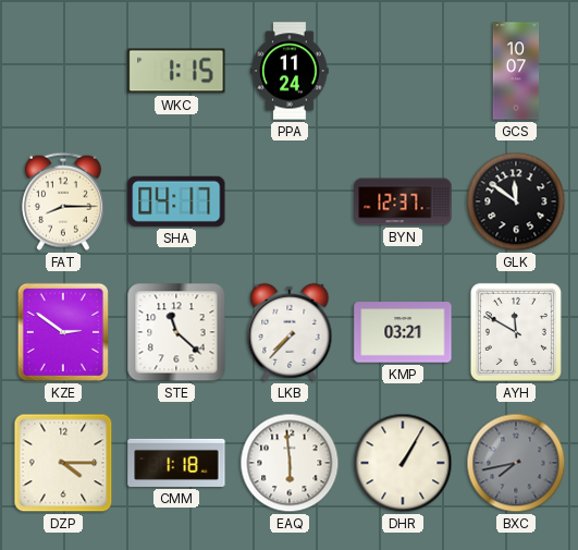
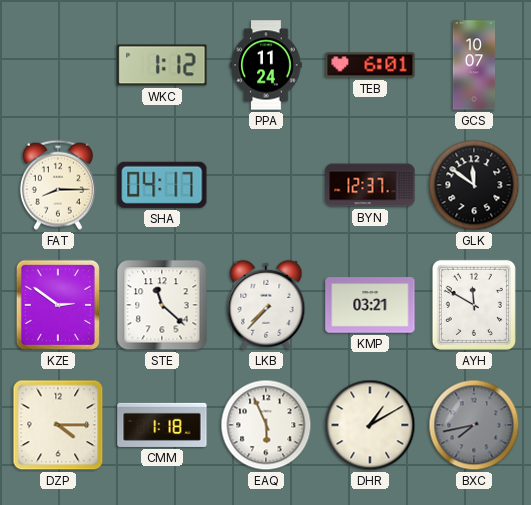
WKC: 1:15 -> 1:12
TEB: none -> 6:01
EAQ: 5:59 -> 5:56
DHR: 1:05 -> 1:10
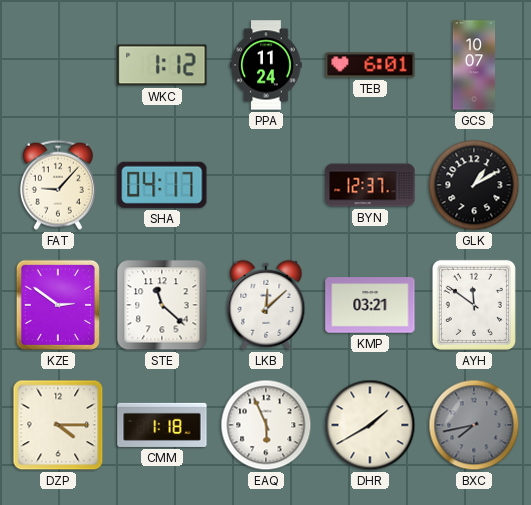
FAT: 8:15 -> 9:07
GLK: 11:51 -> 1:10
LKB: 7:37 -> 12:08
AYH: 11:50 -> 11:51
DHR: 1:10 -> 1:40
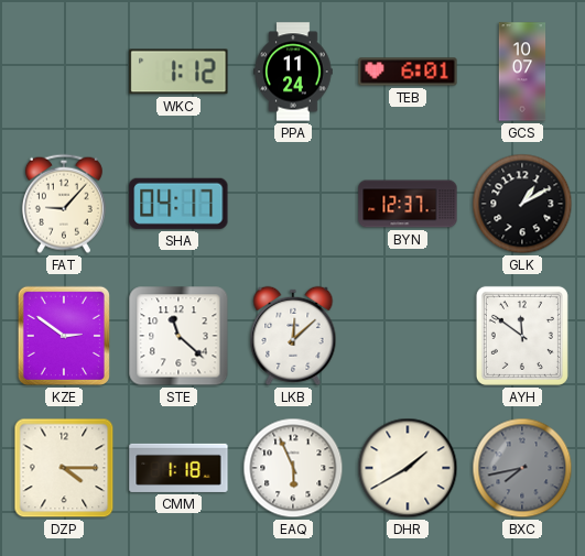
KMP: 03:21 -> none
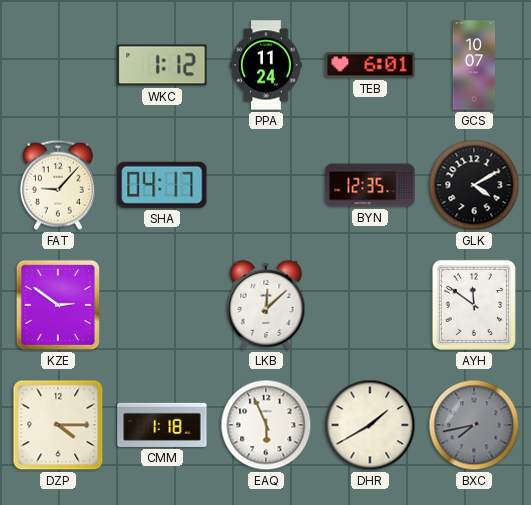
BYN: 12:37 -> 12:35
GLK: 1:10 -> 4:10
STE: 11:22 -> none
